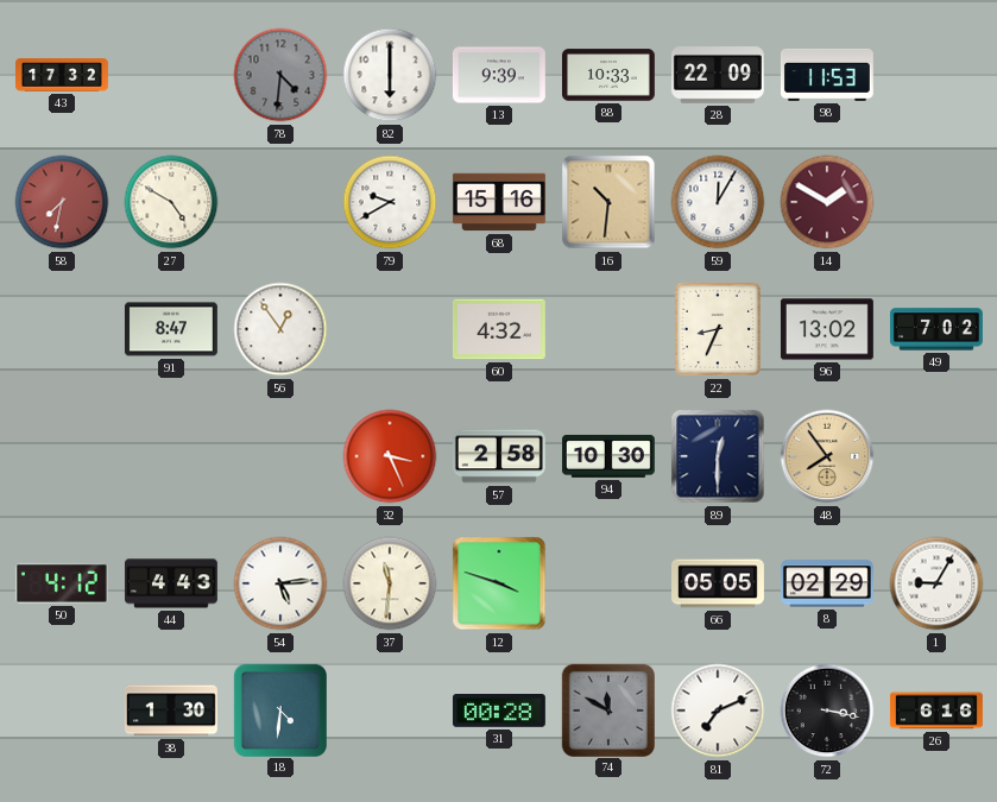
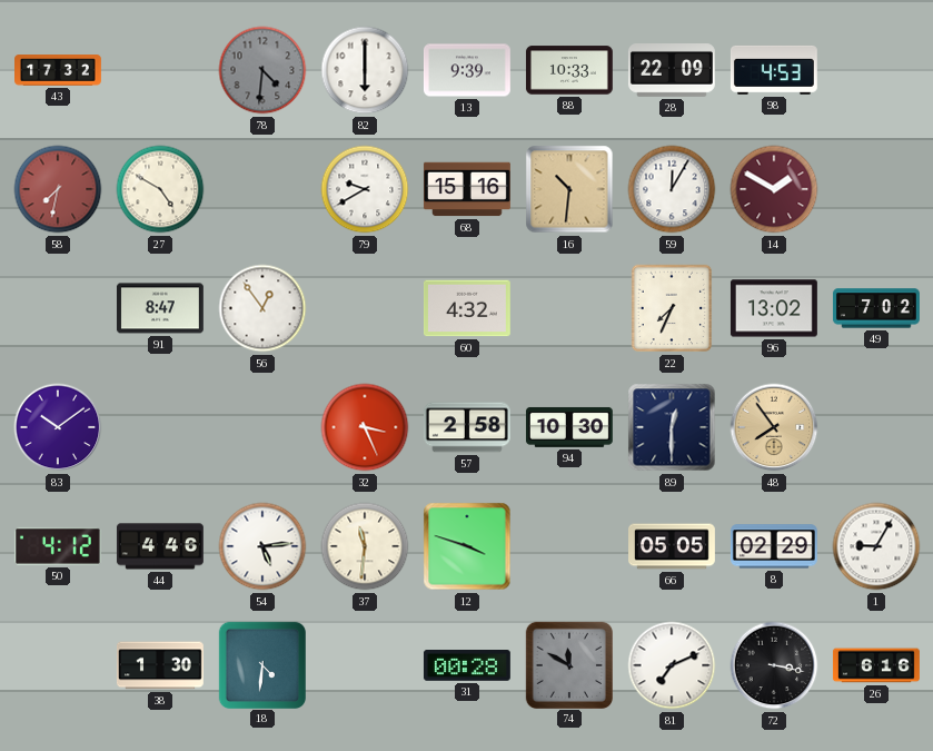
98: 11:53 -> 4:53
22: 8:34 -> 7:34
83: none -> 10:09
44: 4:43 -> 4:46
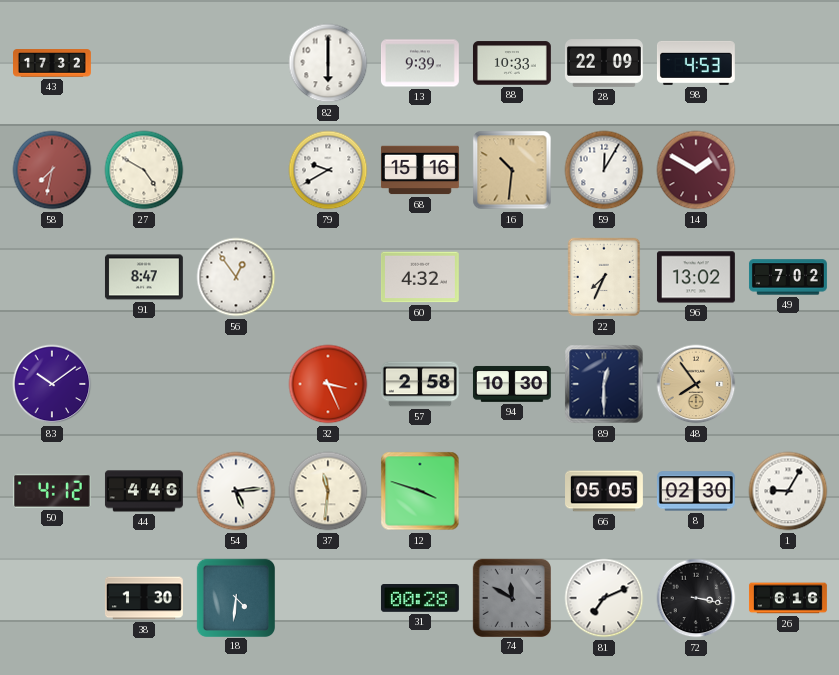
78: 4:31 -> none
8: 02:29 -> 02:30
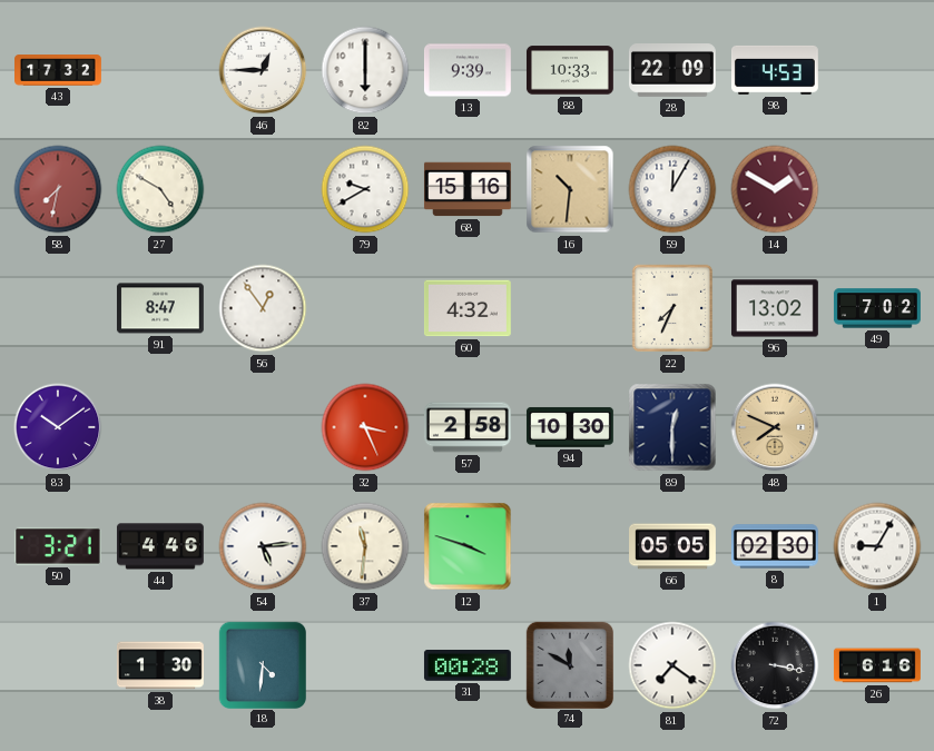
46: none -> 12:45
48: 7:54 -> 7:49
50: 4:12 -> 3:21
81: 7:11 -> 7:21
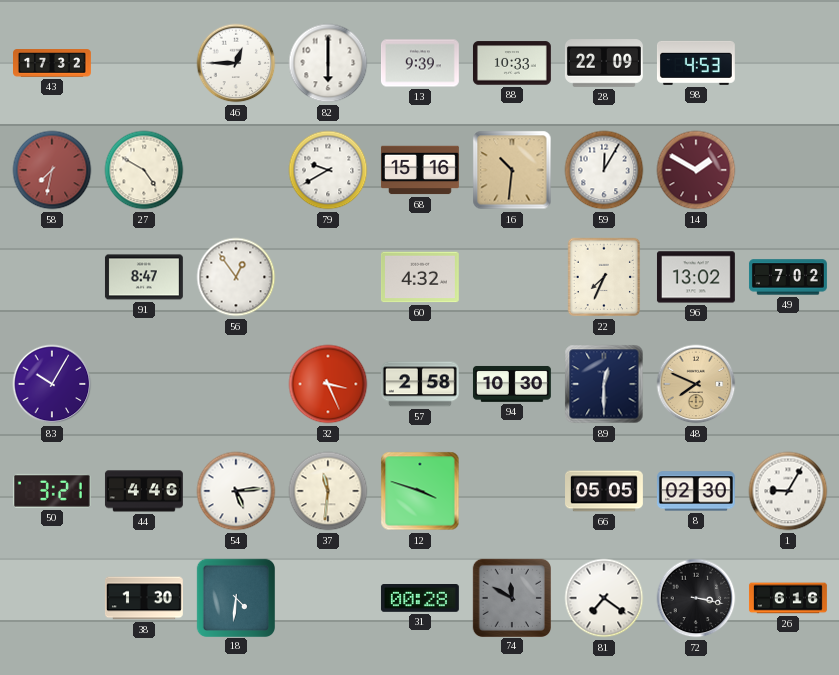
83: 10:09 -> 10:05
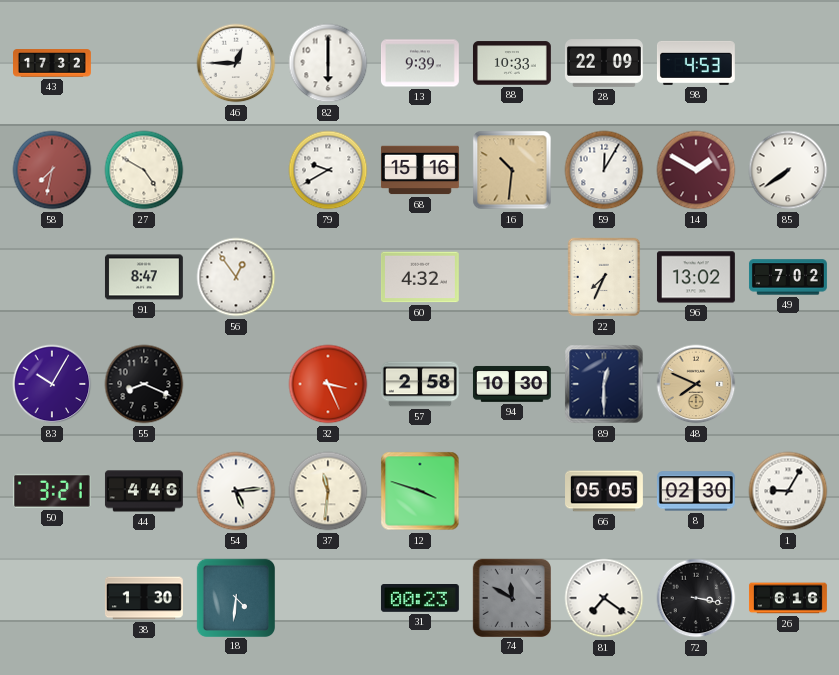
85: none -> 7:39
55: none -> 8:19
31: 00:28 -> 00:23
